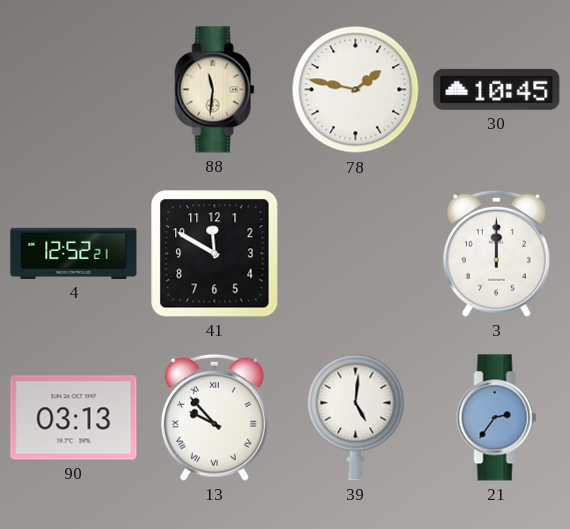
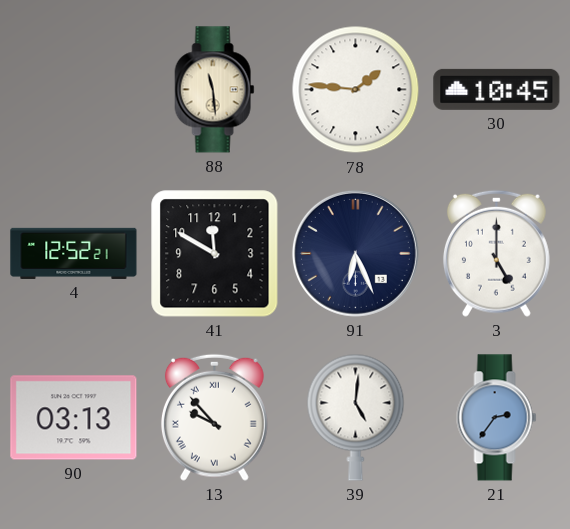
88: 11:31 -> 11:29
78: 1:47 -> 1:46
91: none -> 6:26
3: 12:00 -> 5:00
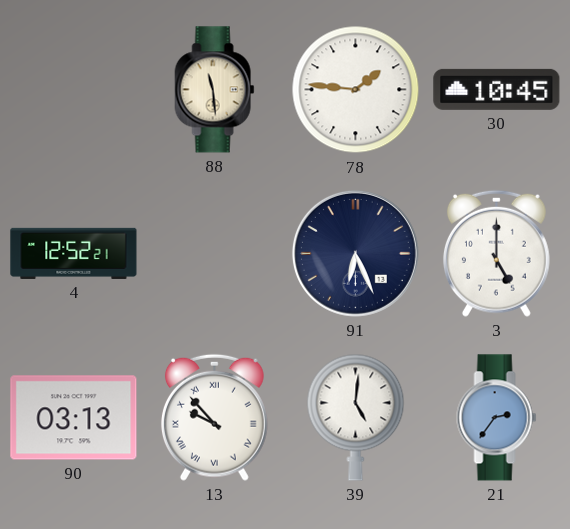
41: 11:50 -> none
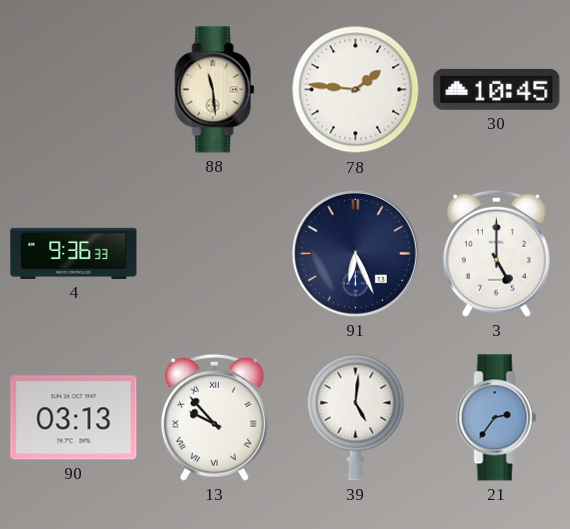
4: 12:52 -> 9:36
